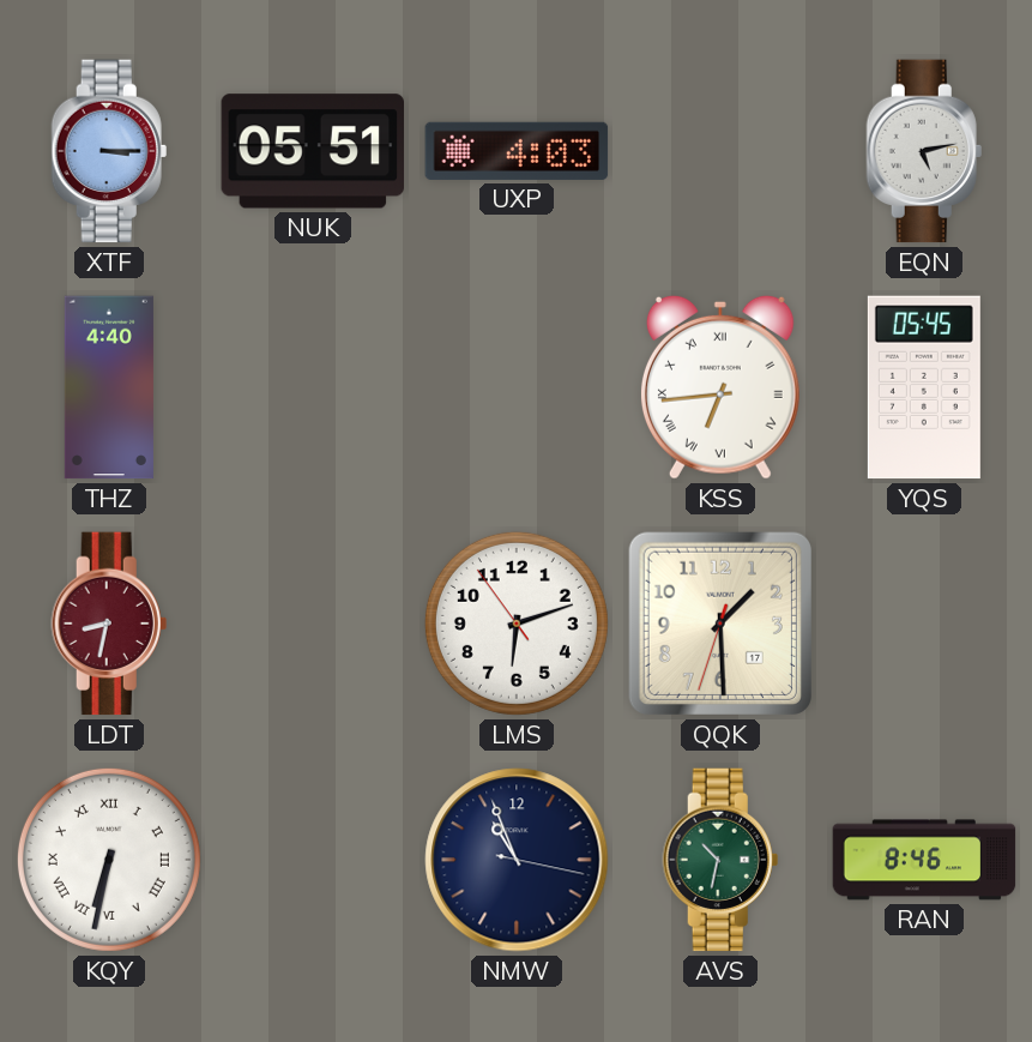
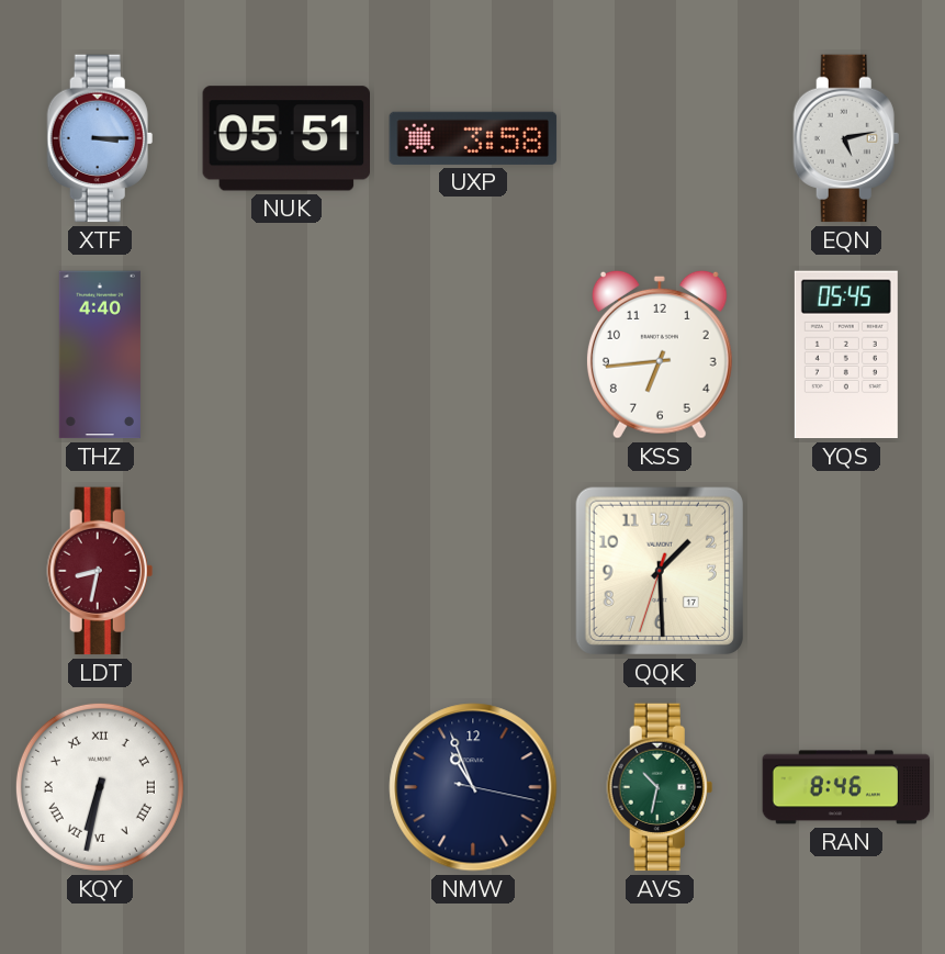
UXP: 4:03 -> 3:58
KSS numerals: Roman -> Arabic
LMS: 6:11 -> none
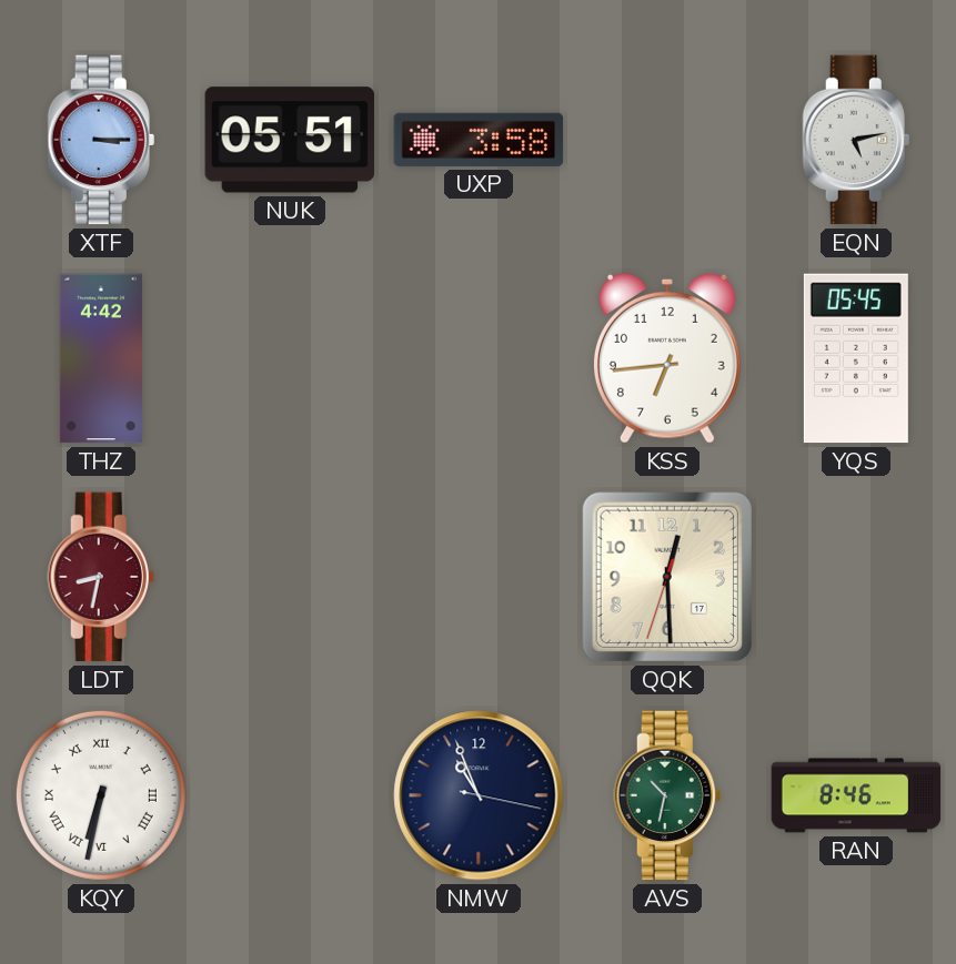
THZ: 4:40 -> 4:42
QQK: 1:29 -> 12:29
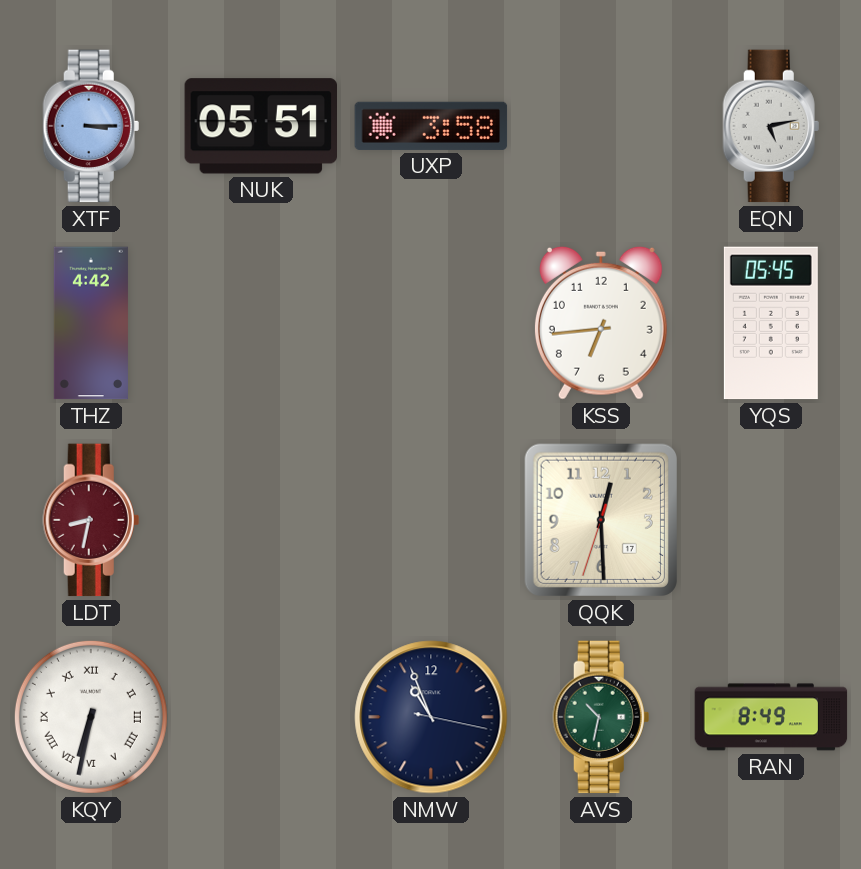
RAN: 8:46 -> 8:49
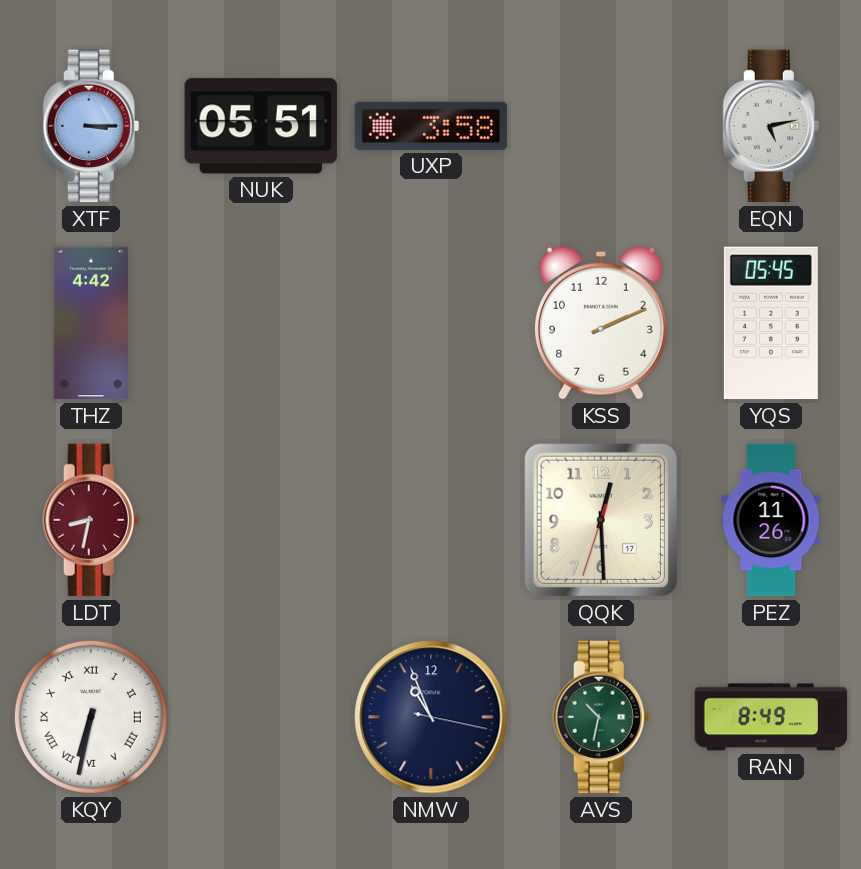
KSS: 6:44 -> 2:11
PEZ: none -> 11:26
